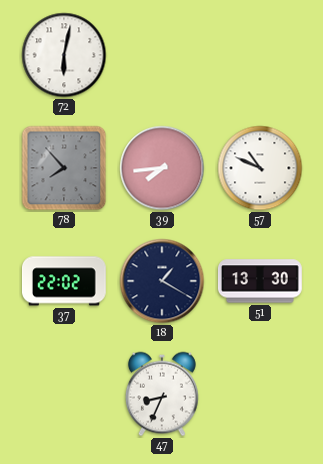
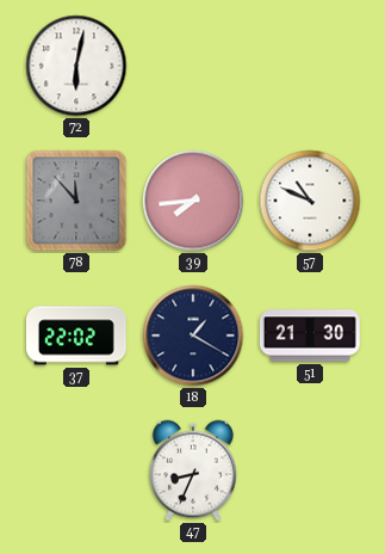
78: 7:53 -> 11:53
51: 13:30 -> 21:30
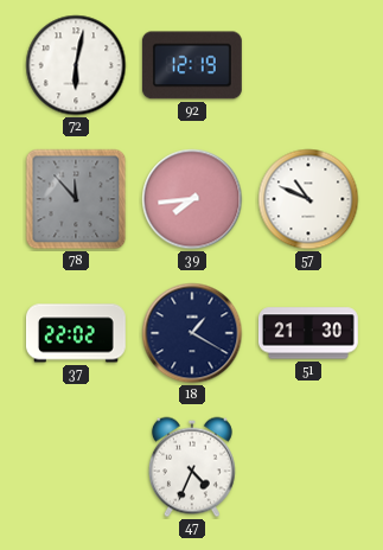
92: none -> 12:19
47: 8:34 -> 4:34
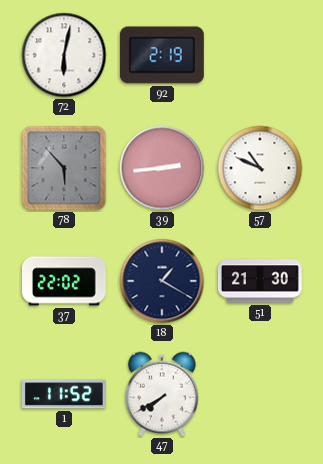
92: 12:19 -> 2:19
78: 11:53 -> 5:53
39: 7:44 -> 2:44
1: none -> 11:52
47: 4:34 -> 7:40
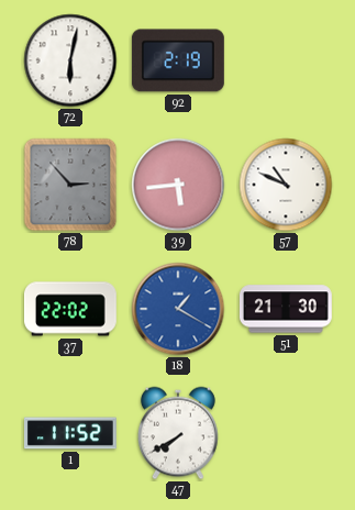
78: 5:53 -> 2:53
39: 2:44 -> 5:44
18 dial: navy -> blue
